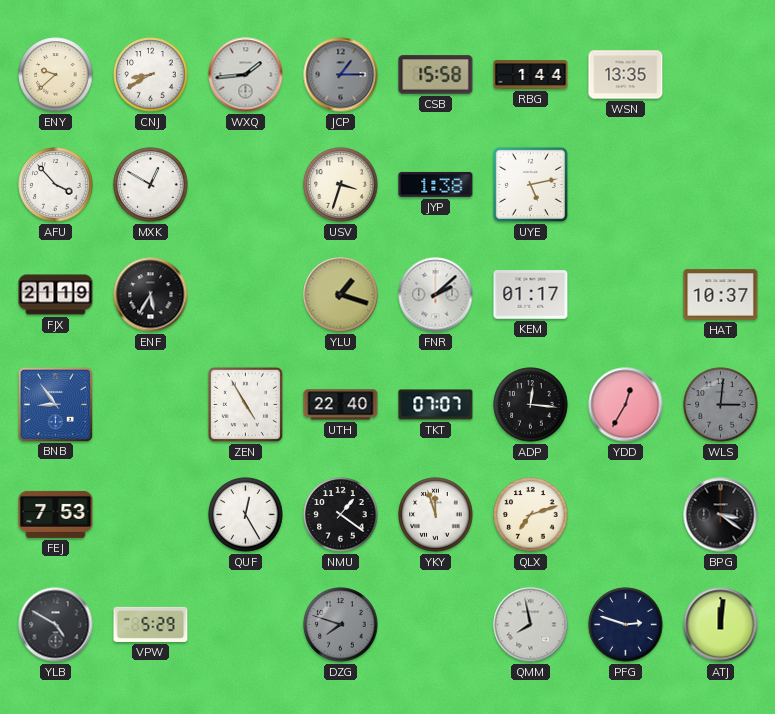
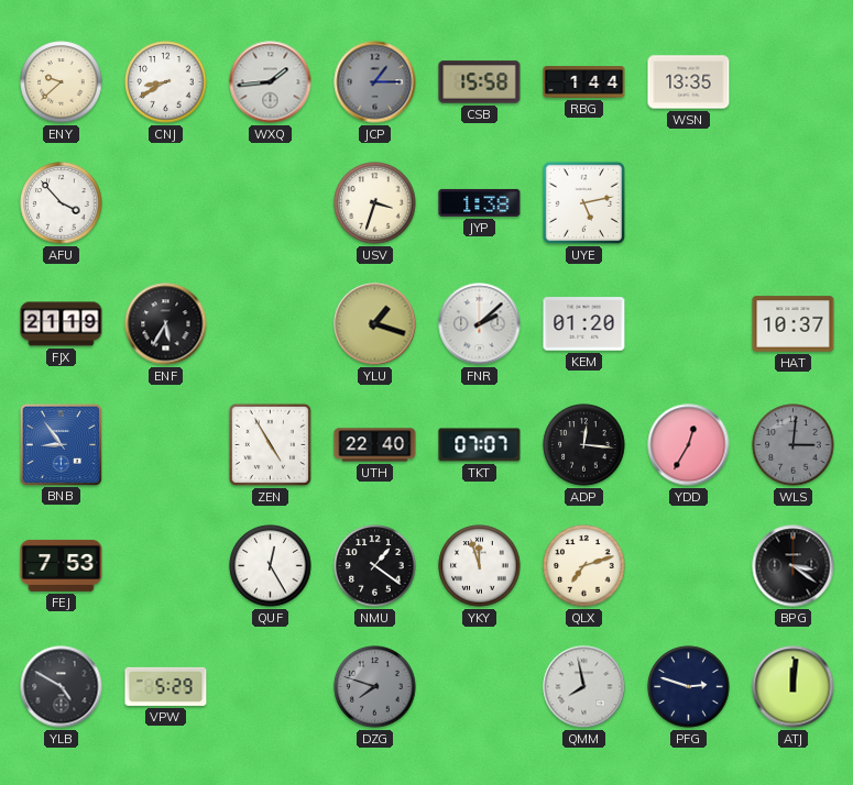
MXK: 12:50 -> none
KEM: 01:17 -> 01:20
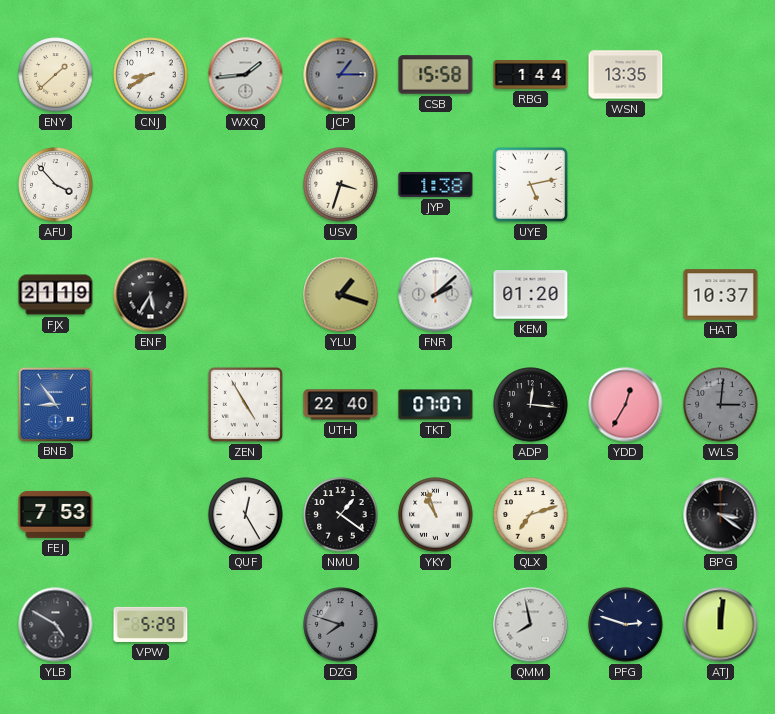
ENY: 9:38 -> 1:38
YKY: 11:57 -> 10:57
